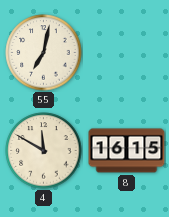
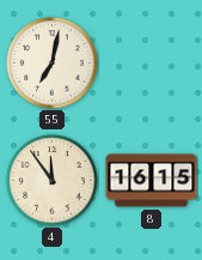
4: 11:50 -> 11:54
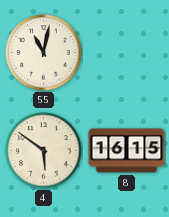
55: 7:02 -> 11:02
4: 11:54 -> 5:51
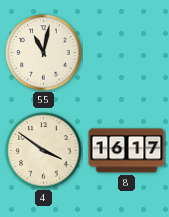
4: 5:51 -> 3:51
8: 16:15 -> 16:17
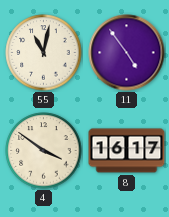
11: none -> 4:54
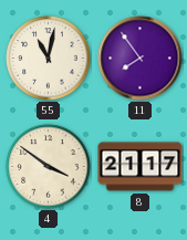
11: 4:54 -> 7:54
8: 16:17 -> 21:17
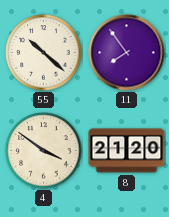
55: 11:02 -> 10:22
8: 21:17 -> 21:20
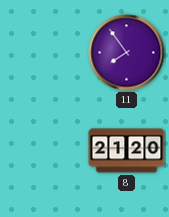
55: 10:22 -> none
4: 3:51 -> none
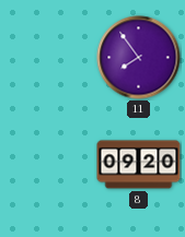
8: 21:20 -> 09:20
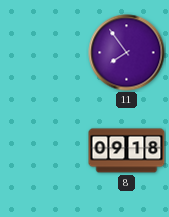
8: 09:20 -> 09:18
